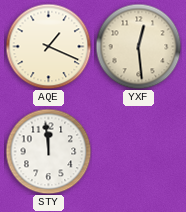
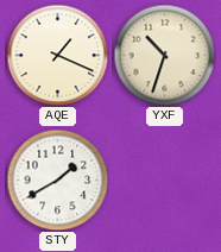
YXF: 12:29 -> 10:33
STY: 11:59 -> 1:40
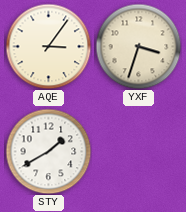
AQE: 1:19 -> 3:06
YXF: 10:33 -> 3:33
